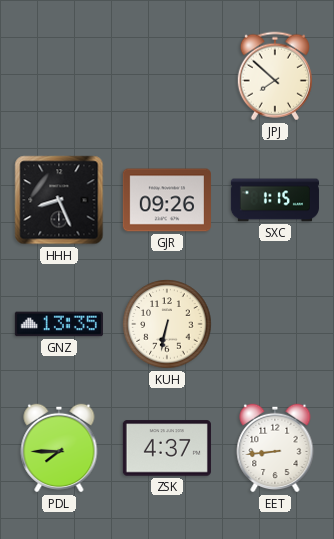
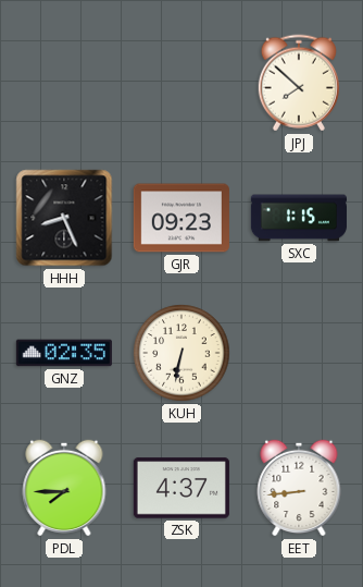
GJR: 09:26 -> 09:23
GNZ: 13:35 -> 02:35
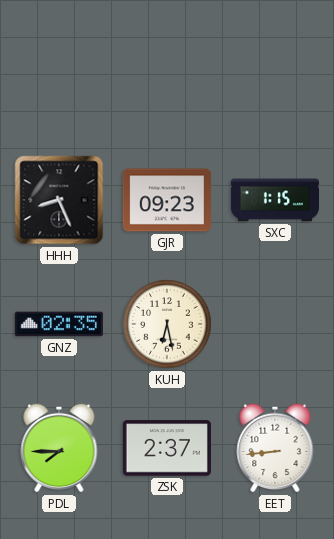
JPJ: 7:52 -> none
KUH: 6:32 -> 6:28
ZSK: 4:37 -> 2:37
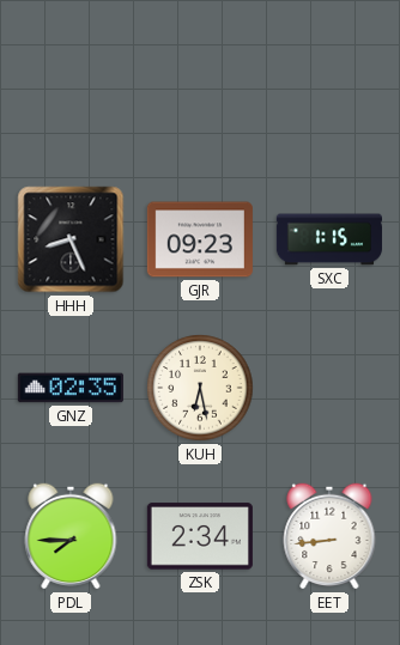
ZSK: 2:37 -> 2:34
